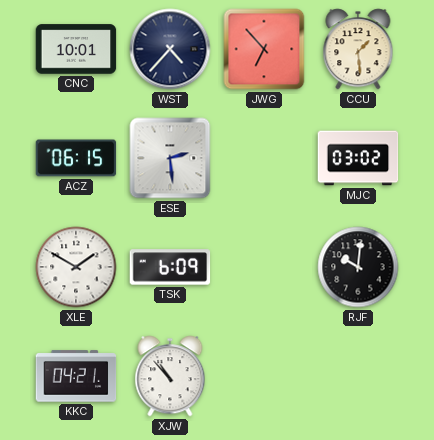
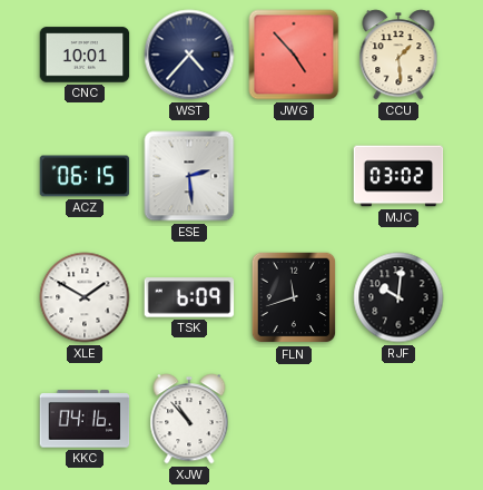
JWG: 6:53 -> 4:53
FLN: none -> 11:42
KKC: 04:21 -> 04:16
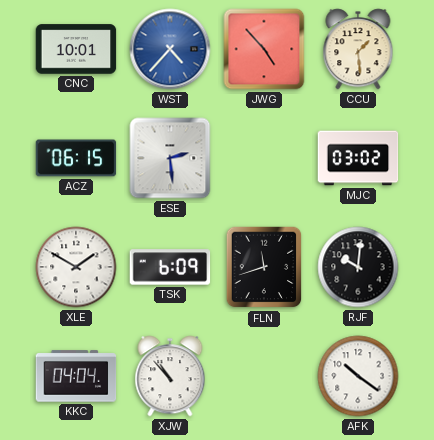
WST dial: navy -> blue
KKC: 04:16 -> 04:04
AFK: none -> 10:21
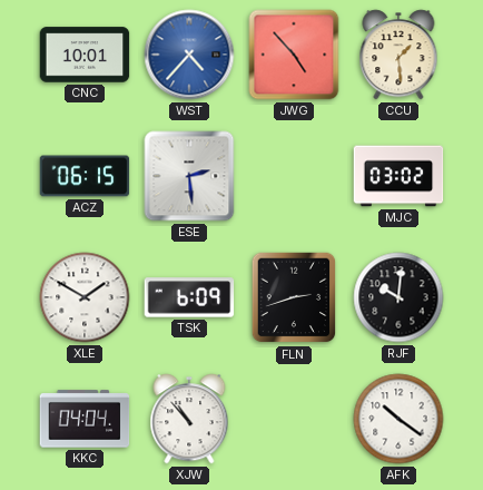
FLN: 11:42 -> 2:42
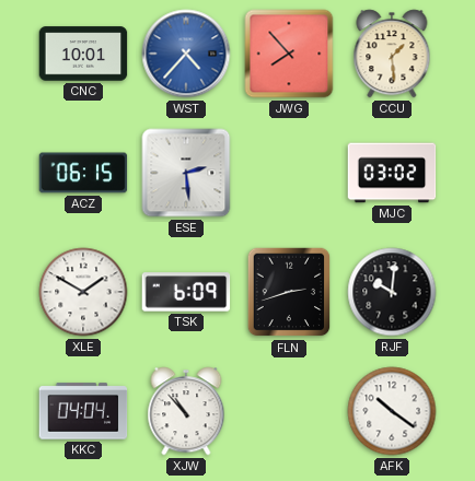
JWG: 4:53 -> 7:53
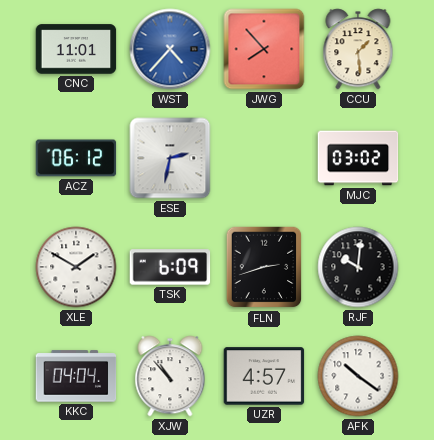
CNC: 10:01 -> 11:01
ACZ: 06:15 -> 06:12
ESE: 2:29 -> 2:32
UZR: none -> 4:57
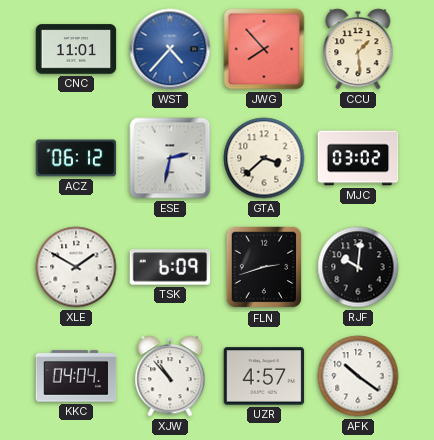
GTA: none -> 3:38
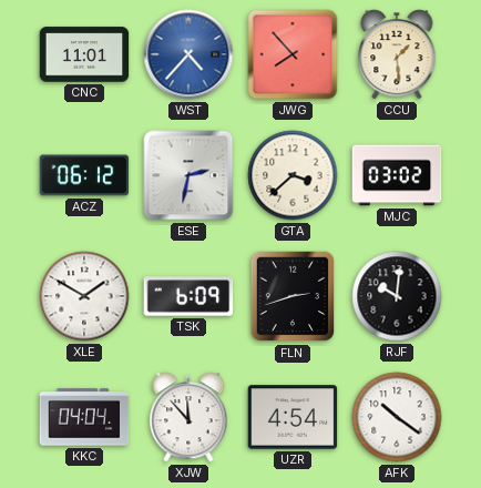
XJW: 10:53 -> 11:53
UZR: 4:57 -> 4:54
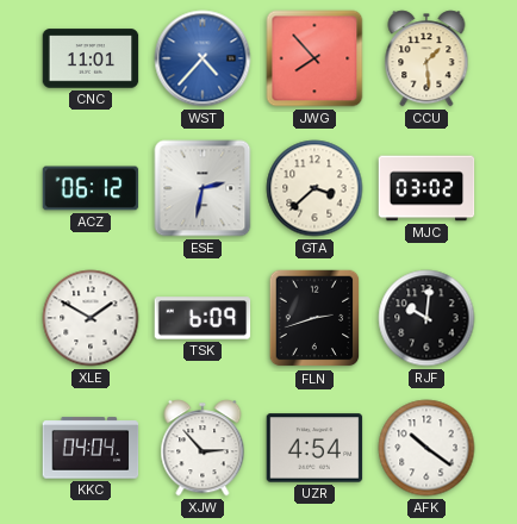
XJW: 11:53 -> 2:53
